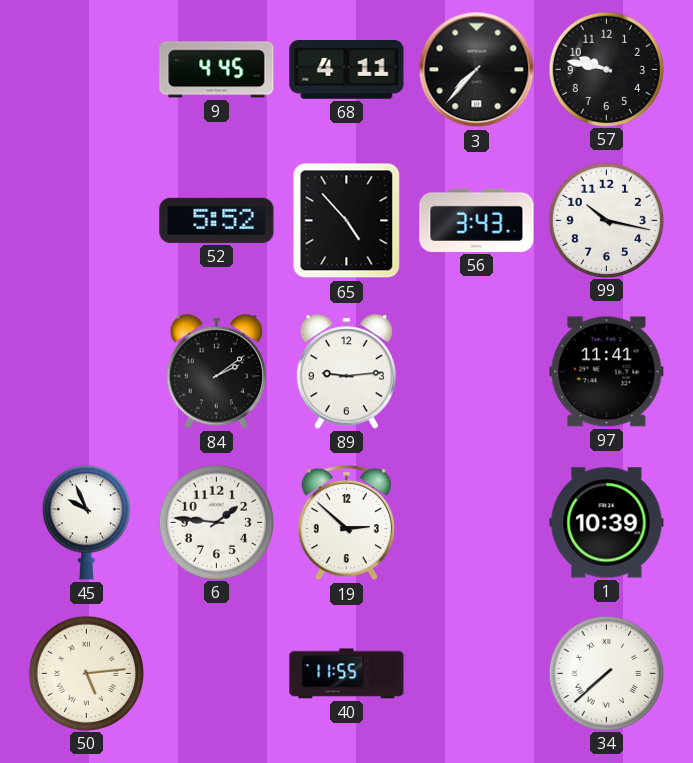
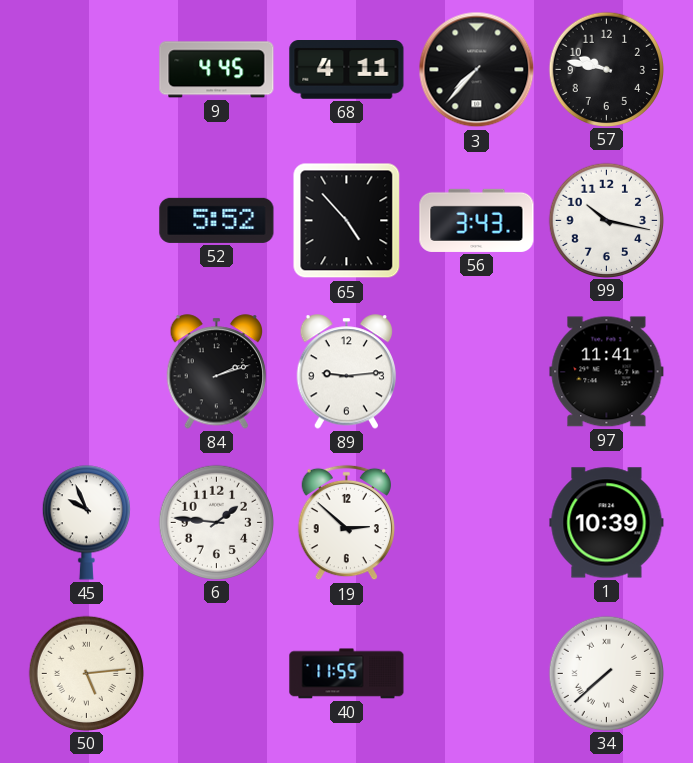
84: 2:09 -> 2:12
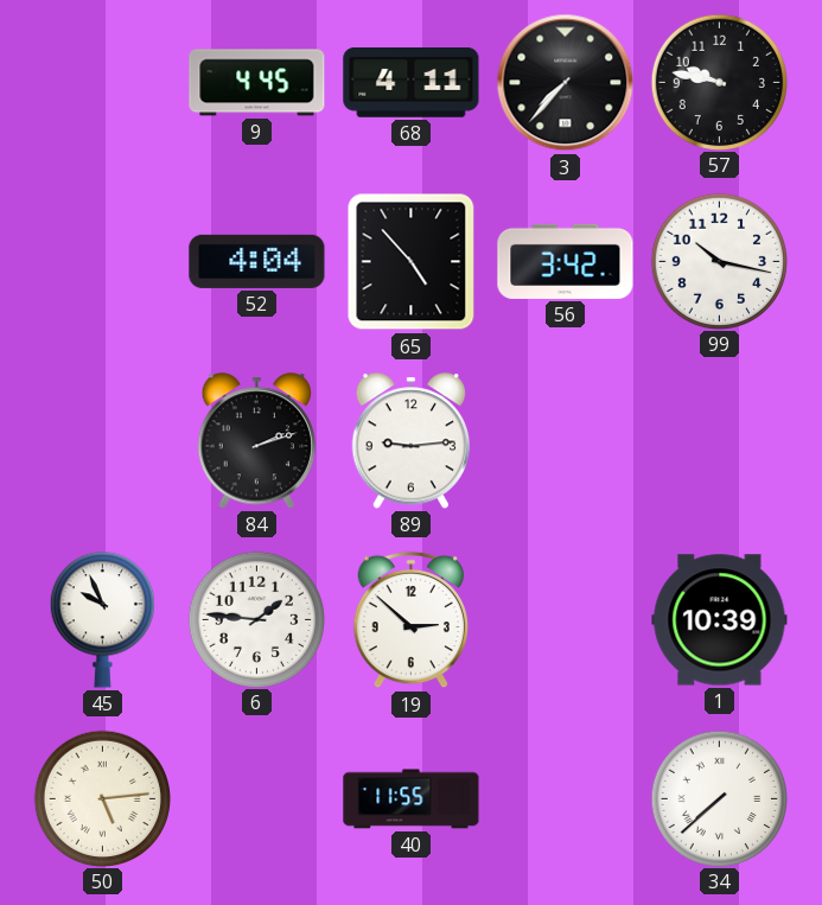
52: 5:52 -> 4:04
56: 3:43 -> 3:42
97: 11:41 -> none
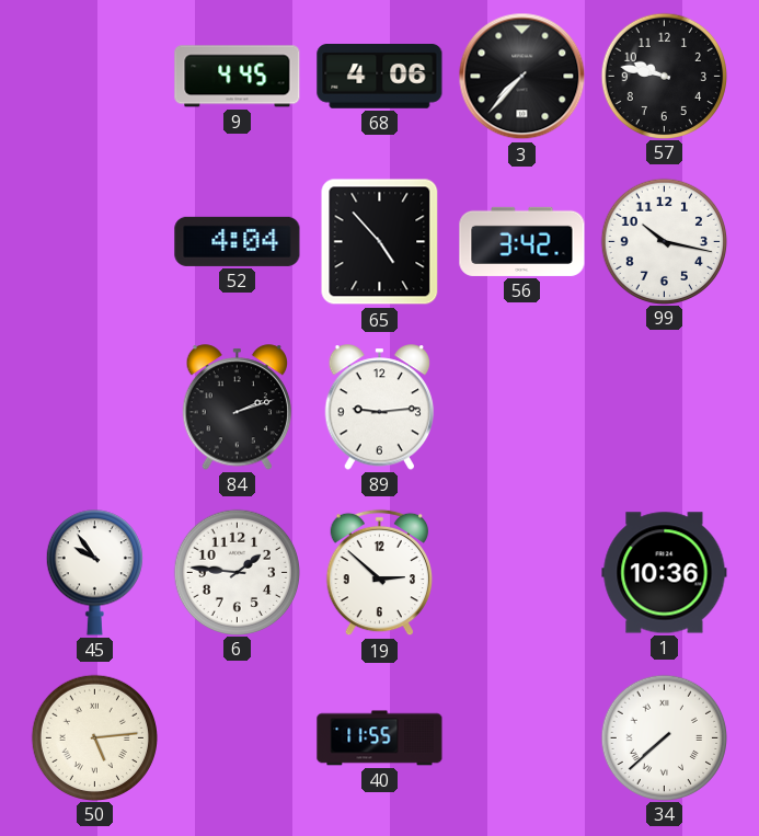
68: 4:11 -> 4:06
45: 9:56 -> 9:54
1: 10:39 -> 10:36
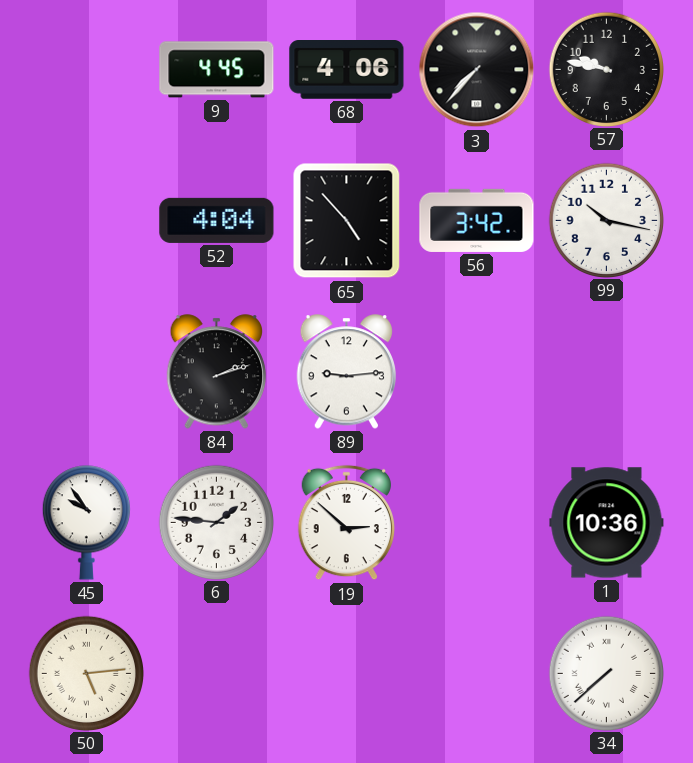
40: 11:55 -> none
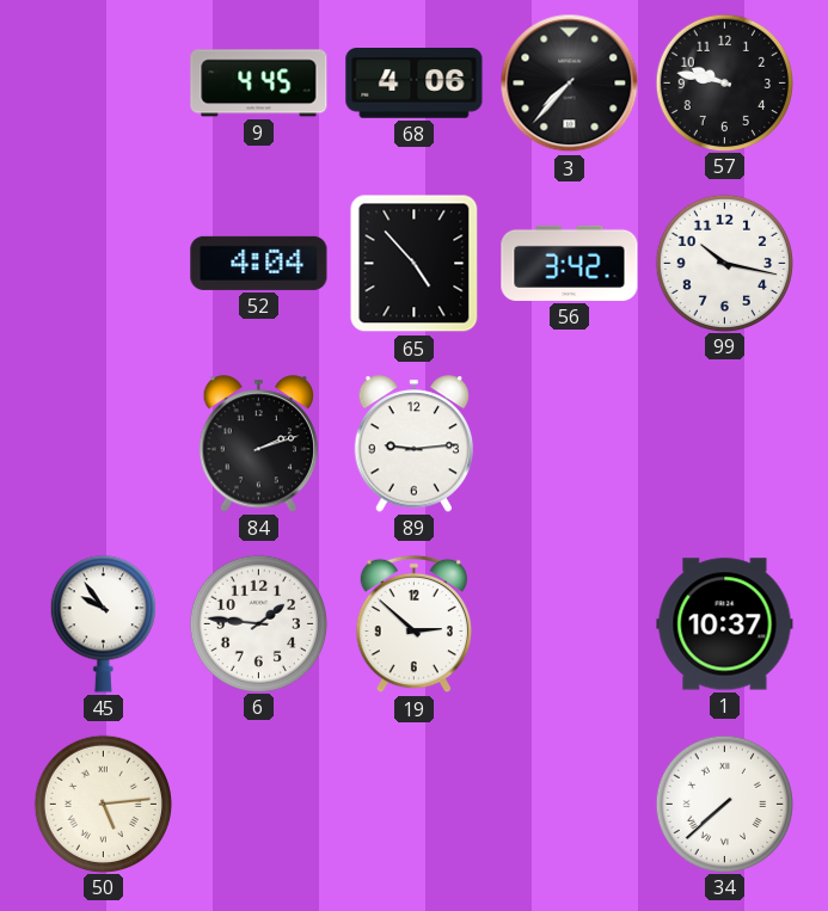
1: 10:36 -> 10:37
